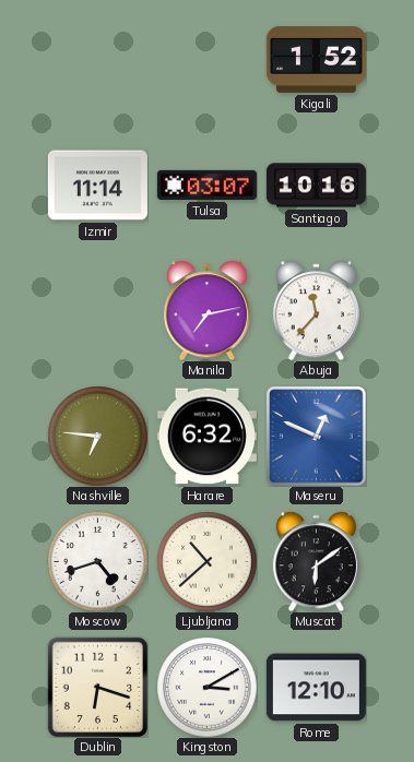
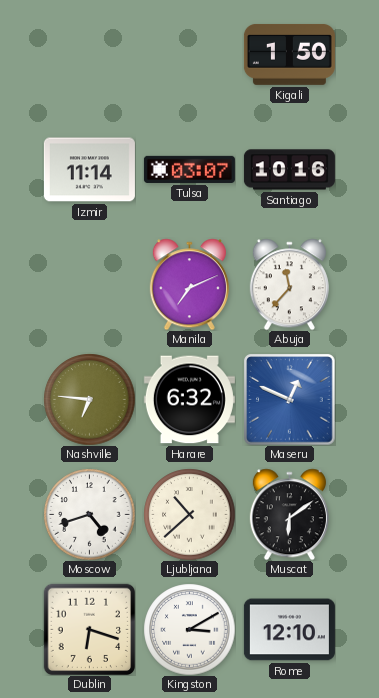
Kigali: 1:52 -> 1:50
Manila: 7:13 -> 7:11
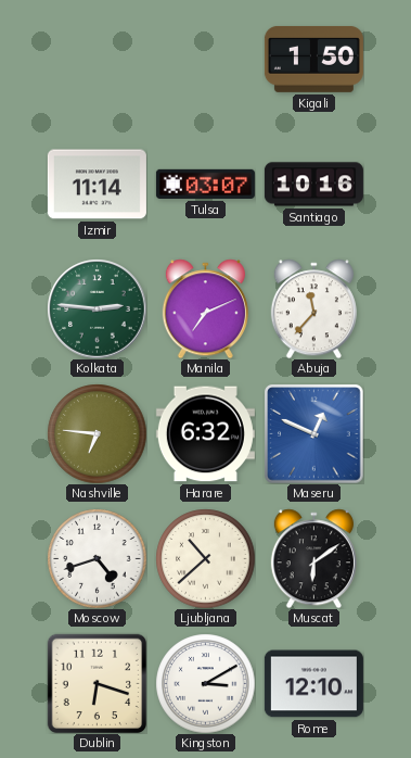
Kolkata: none -> 2:46
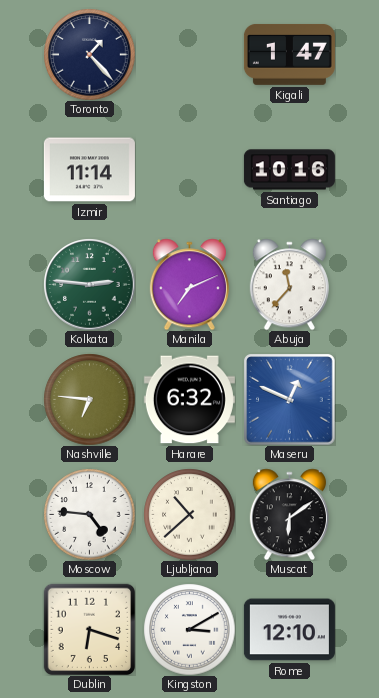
Toronto: none -> 1:23
Kigali: 1:50 -> 1:47
Tulsa: 03:07 -> none
Moscow: 4:42 -> 4:46
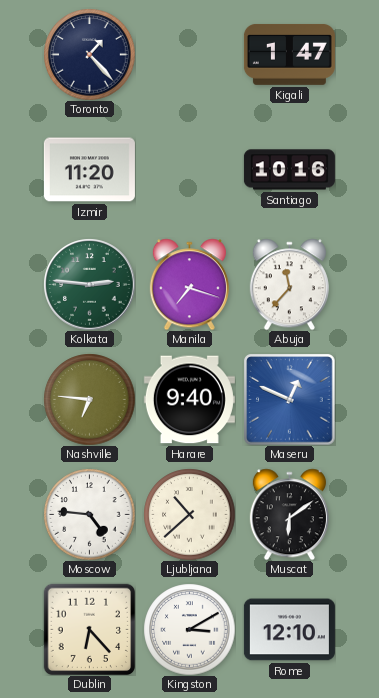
Izmir: 11:14 -> 11:20
Manila: 7:11 -> 7:18
Harare: 6:32 -> 9:40
Dublin: 6:18 -> 6:23
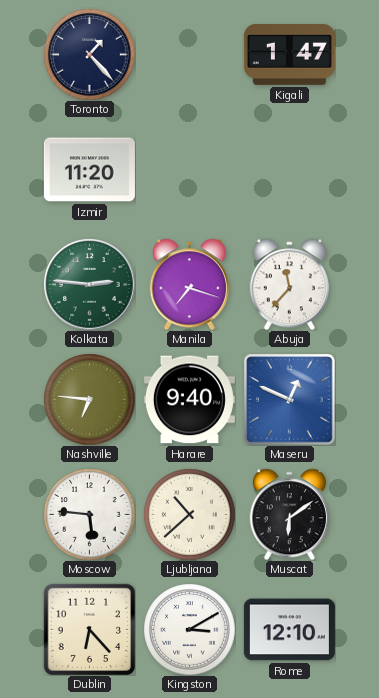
Santiago: 10:16 -> none
Moscow: 4:46 -> 5:46
